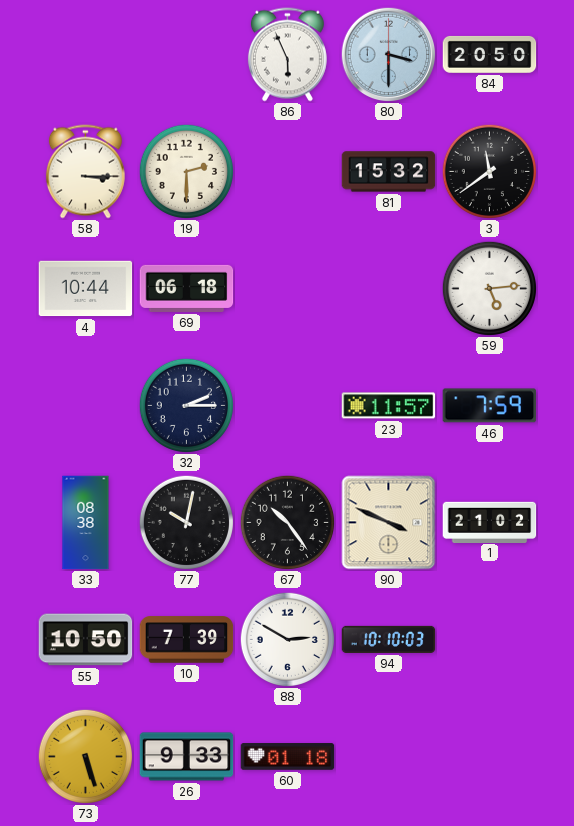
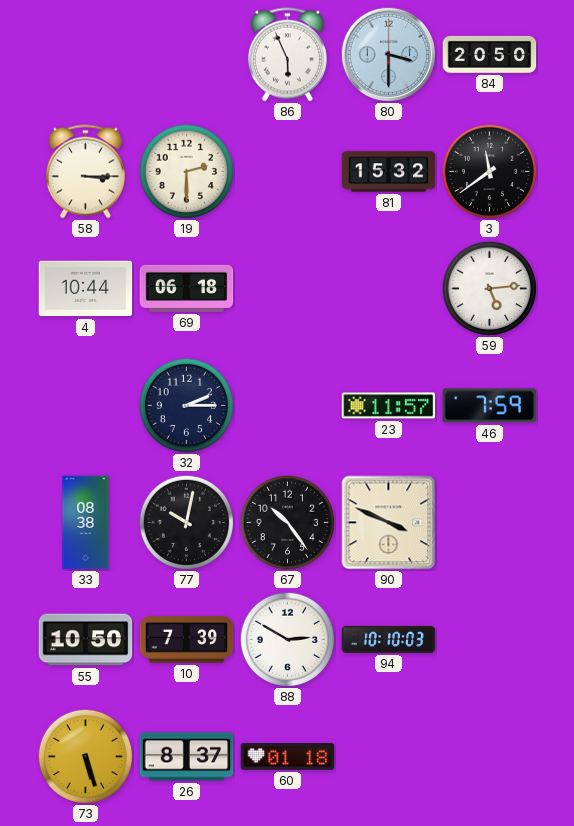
1: 21:02 -> none
26: 9:33 -> 8:37
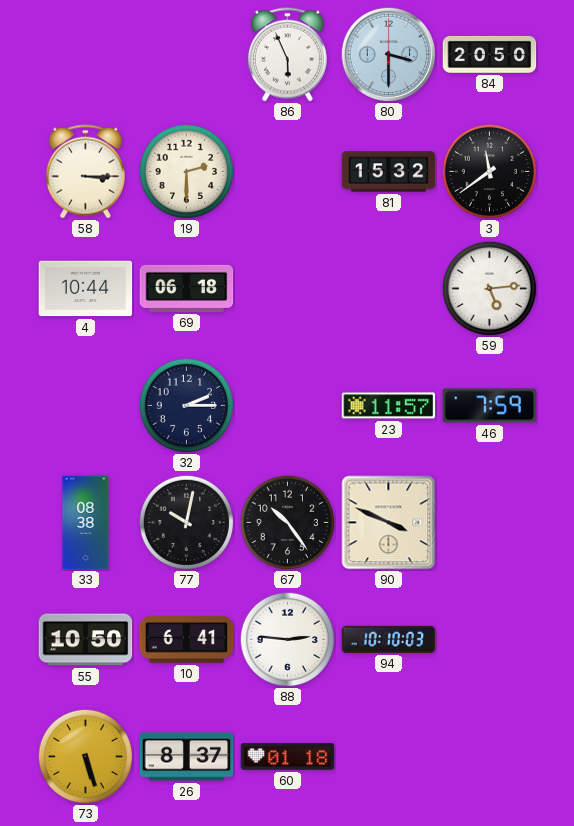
10: 7:39 -> 6:41
88: 2:50 -> 2:46
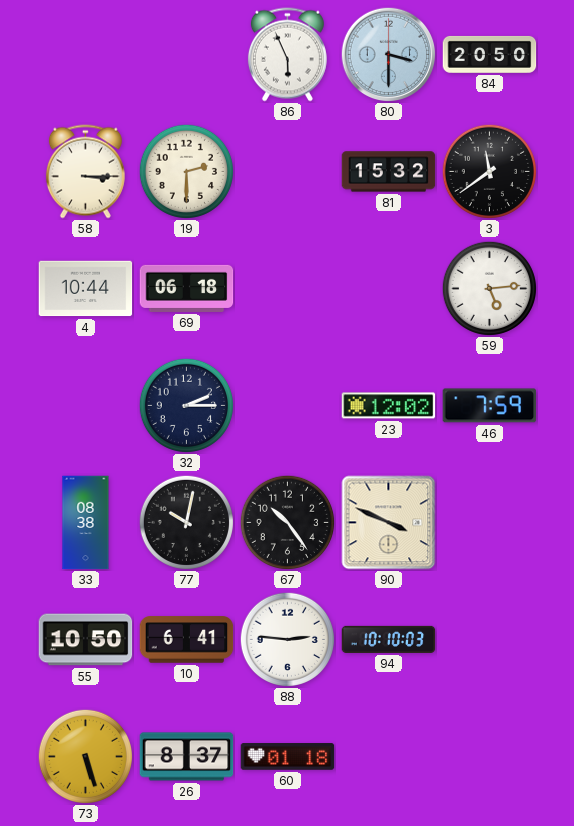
23: 11:57 -> 12:02
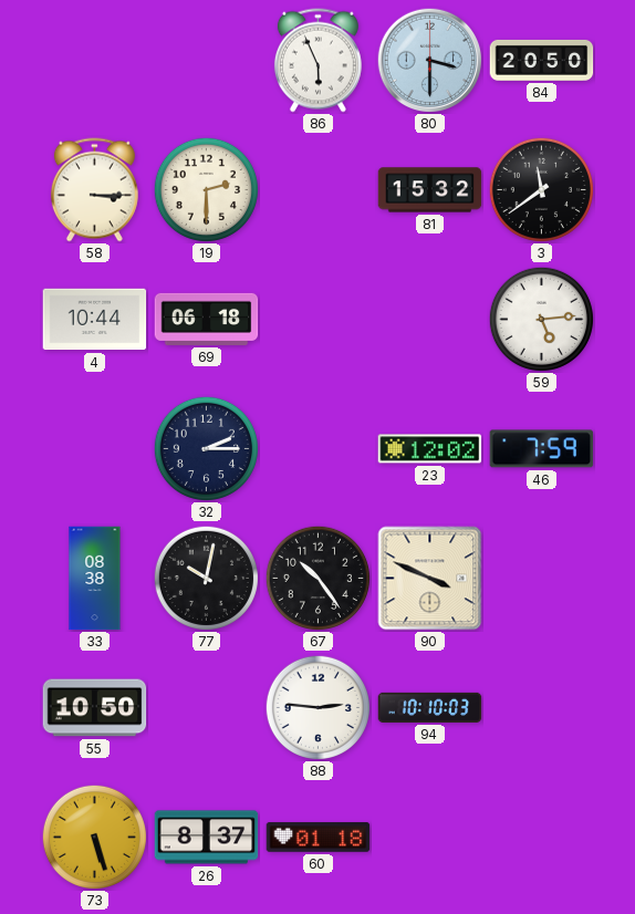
10: 6:41 -> none
